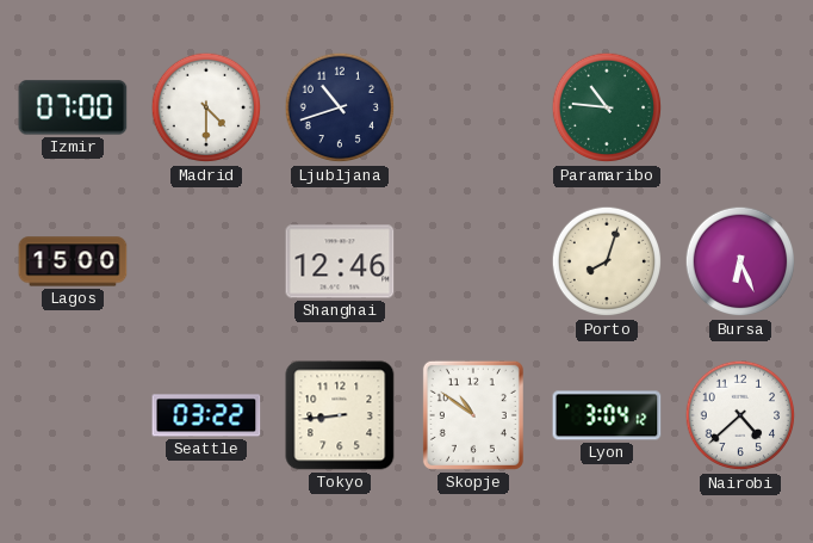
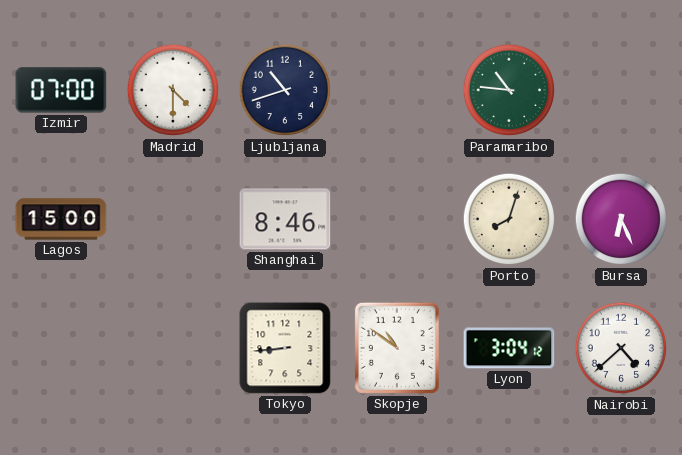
Shanghai: 12:46 -> 8:46
Seattle: 03:22 -> none
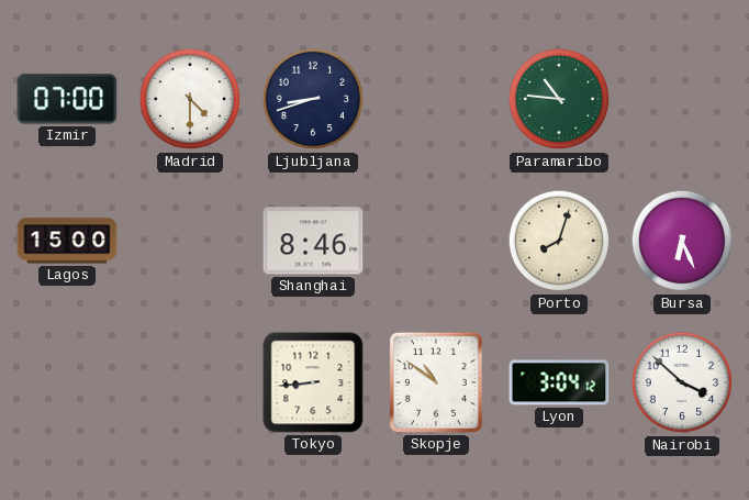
Ljubljana: 10:42 -> 8:42
Nairobi: 4:38 -> 3:52
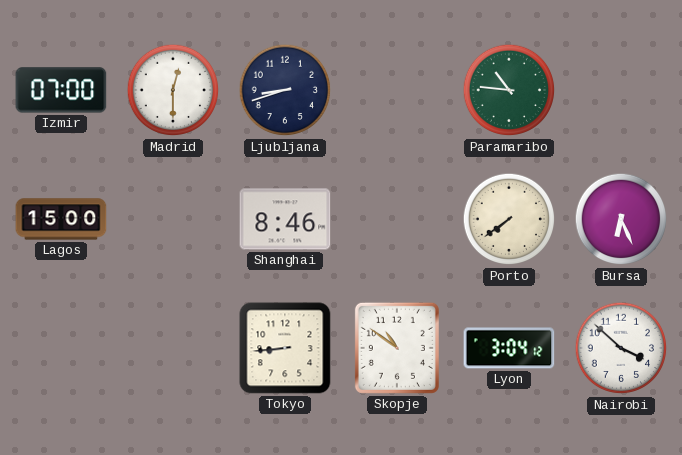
Madrid: 4:30 -> 12:30
Porto: 8:03 -> 7:39
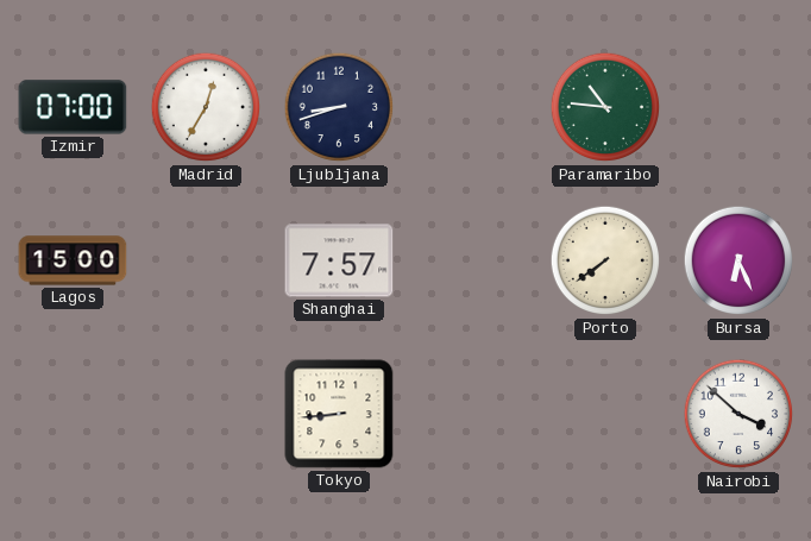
Madrid: 12:30 -> 12:35
Shanghai: 8:46 -> 7:57
Skopje: 10:51 -> none
Lyon: 3:04 -> none
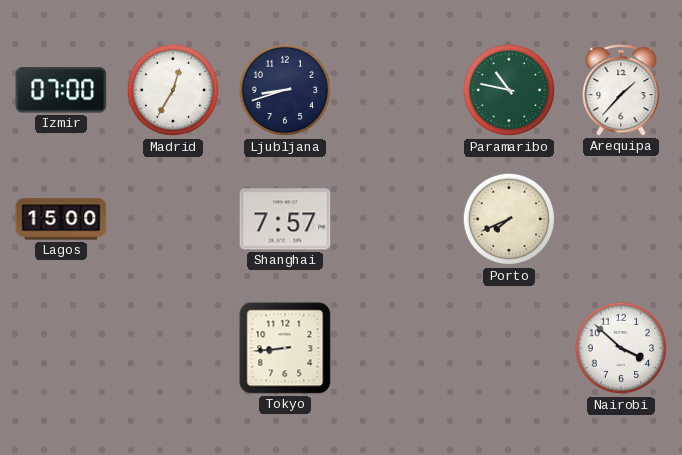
Paramaribo: 10:46 -> 10:47
Arequipa: none -> 1:37
Porto: 7:39 -> 7:41
Bursa: 6:26 -> none
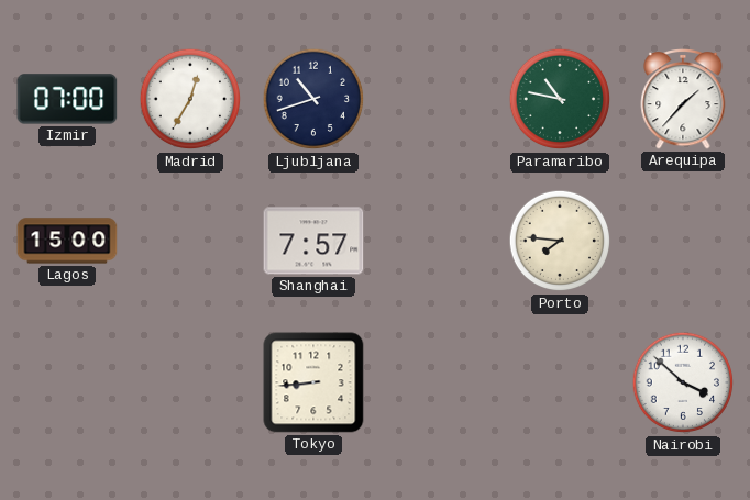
Ljubljana: 8:42 -> 10:42
Porto: 7:41 -> 7:46
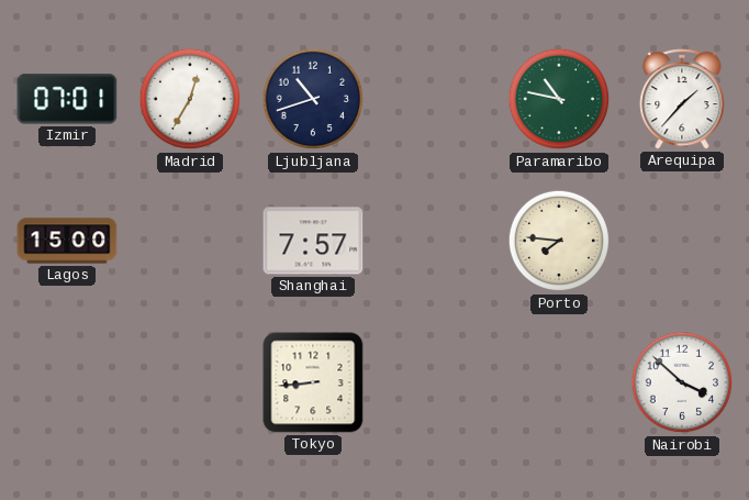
Izmir: 07:00 -> 07:01
